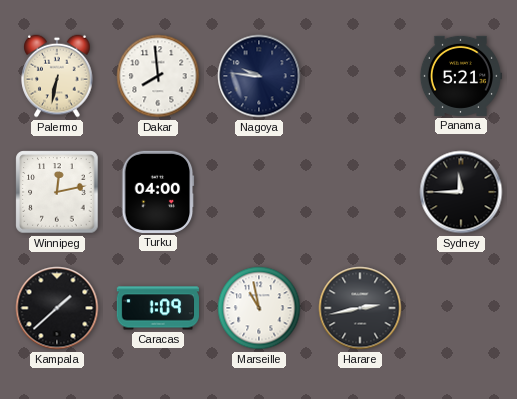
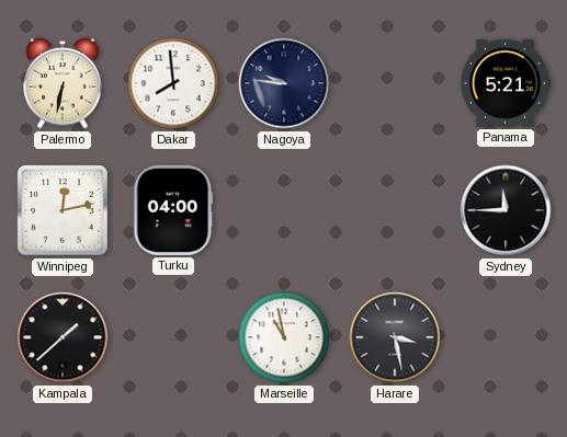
Caracas: 1:09 -> none
Harare: 2:43 -> 3:28
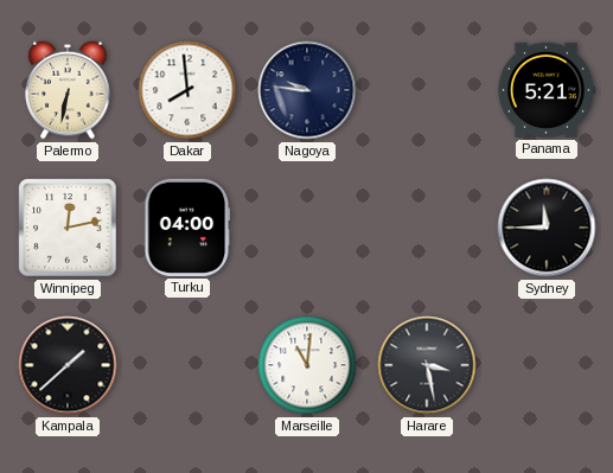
Marseille: 10:58 -> 11:01
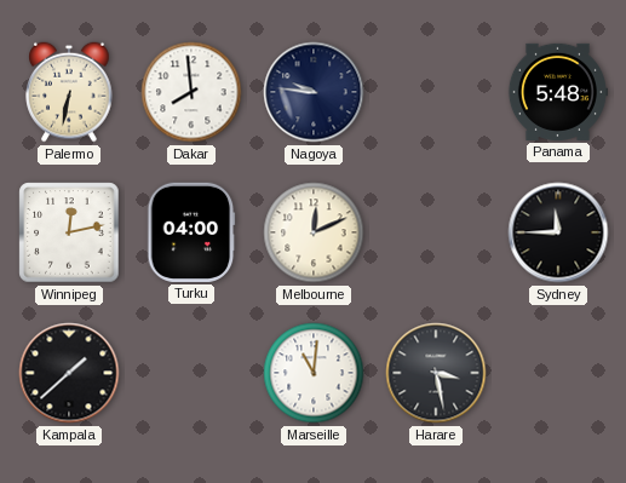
Panama: 5:21 -> 5:48
Melbourne: none -> 12:11
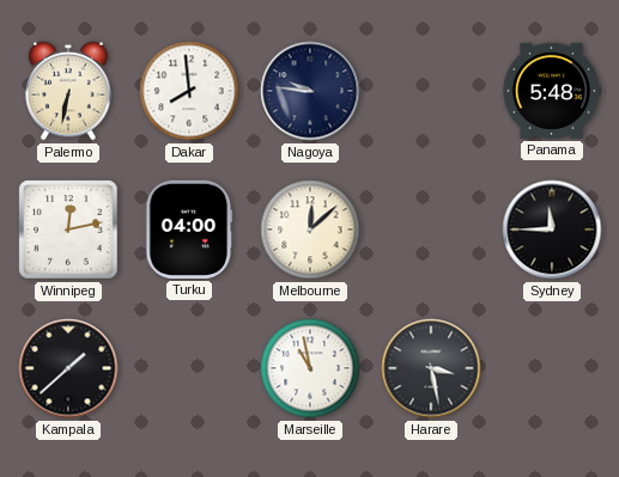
Melbourne: 12:11 -> 12:08
Marseille: 11:01 -> 10:58
